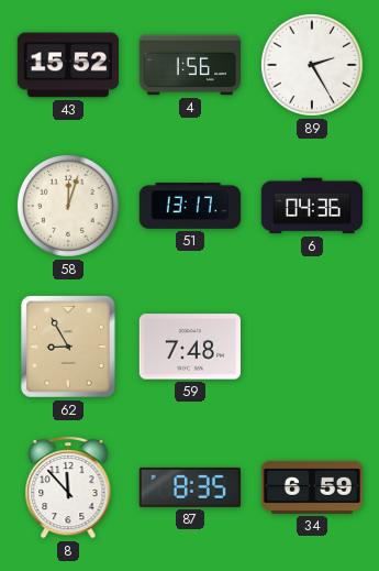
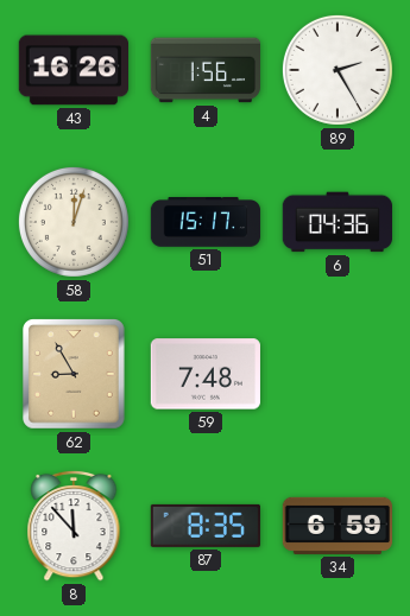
43: 15:52 -> 16:26
51: 13:17 -> 15:17
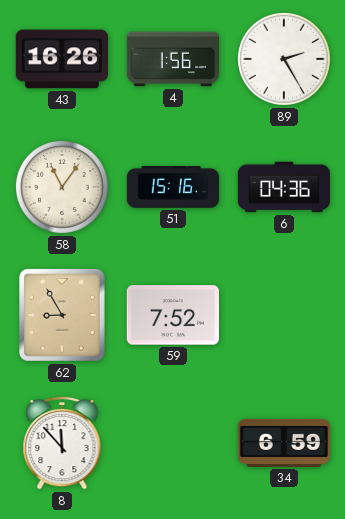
58: 12:03 -> 11:06
51: 15:17 -> 15:16
59: 7:48 -> 7:52
87: 8:35 -> none
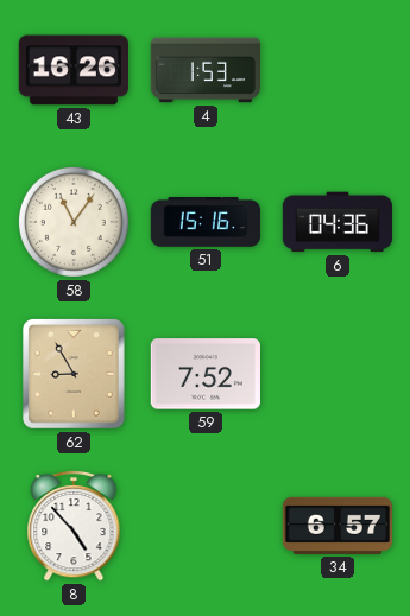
4: 1:56 -> 1:53
89: 2:25 -> none
8: 11:53 -> 4:53
34: 6:59 -> 6:57
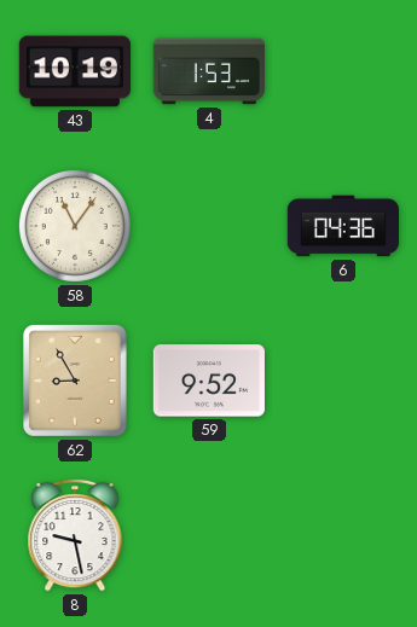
43: 16:26 -> 10:19
51: 15:16 -> none
59: 7:52 -> 9:52
8: 4:53 -> 9:28
34: 6:57 -> none
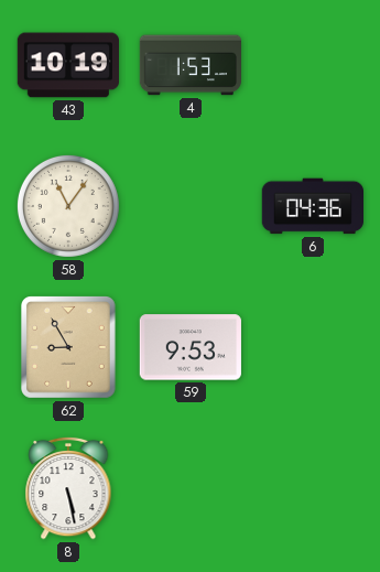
59: 9:52 -> 9:53
8: 9:28 -> 5:28
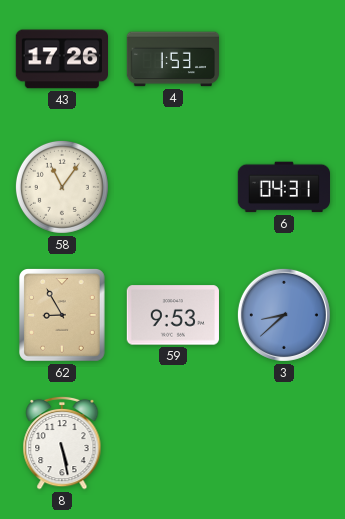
43: 10:19 -> 17:26
6: 04:36 -> 04:31
3: none -> 8:38
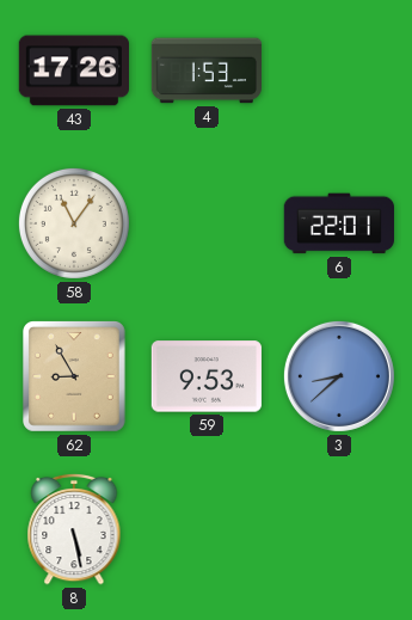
6: 04:31 -> 22:01
